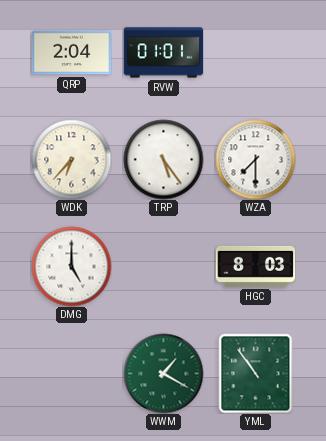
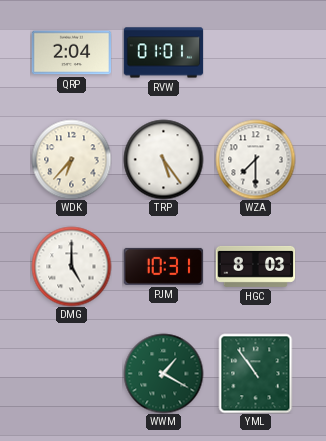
PJM: none -> 10:31
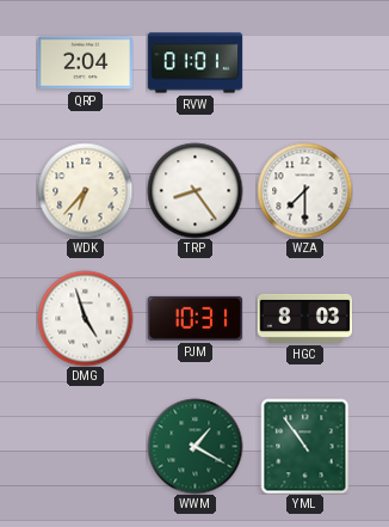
TRP: 5:24 -> 8:24
DMG: 5:00 -> 4:57
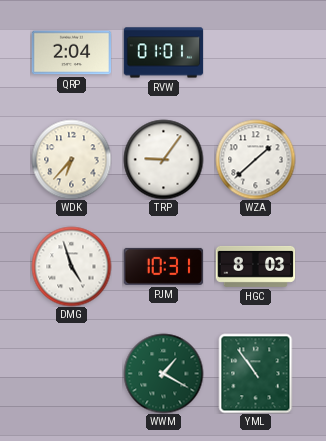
TRP: 8:24 -> 9:06
WZA: 7:30 -> 1:38
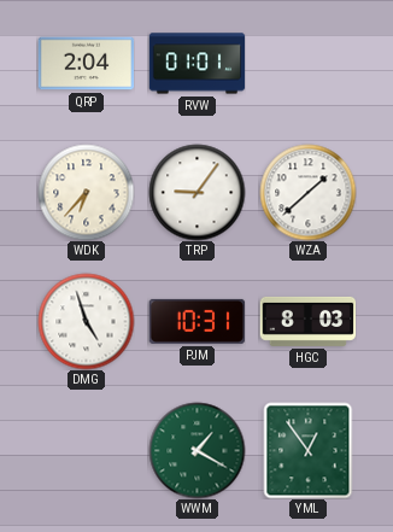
YML: 10:54 -> 12:54
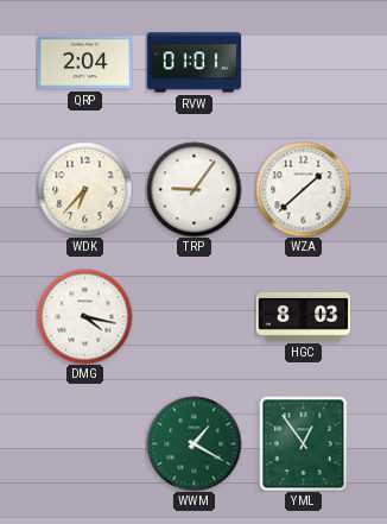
DMG: 4:57 -> 4:17
PJM: 10:31 -> none
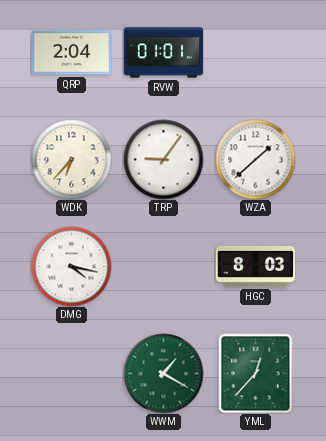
YML: 12:54 -> 12:37
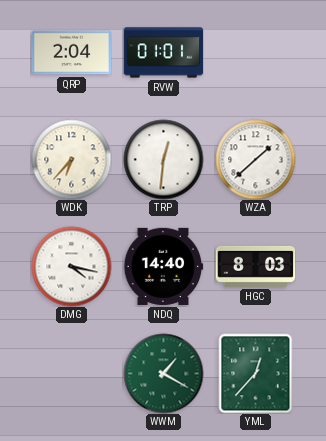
TRP: 9:06 -> 12:31
NDQ: none -> 14:40
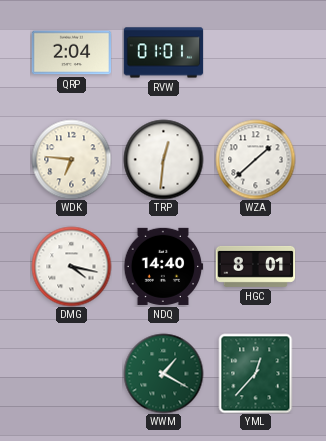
WDK: 6:37 -> 6:46
HGC: 8:03 -> 8:01
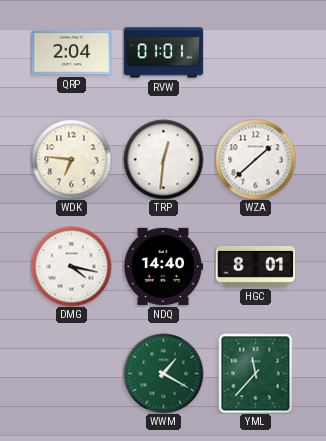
YML: 12:37 -> 11:37
